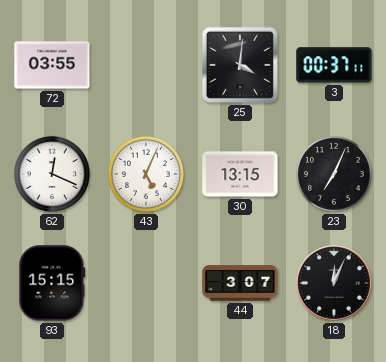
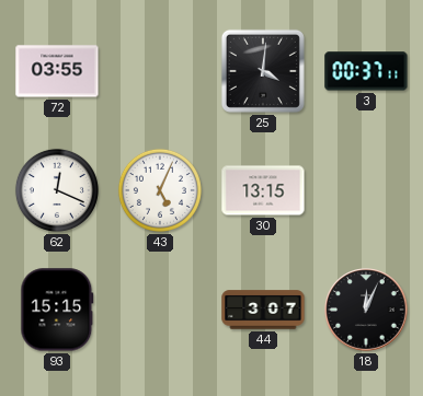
23: 7:04 -> none
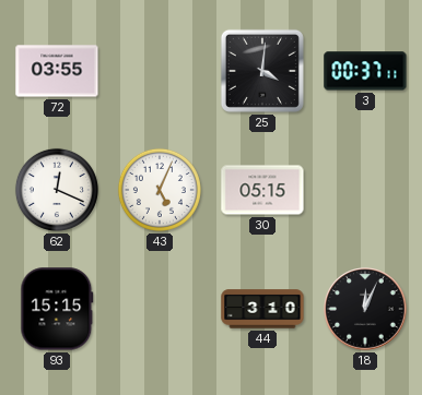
30: 13:15 -> 05:15
44: 3:07 -> 3:10
